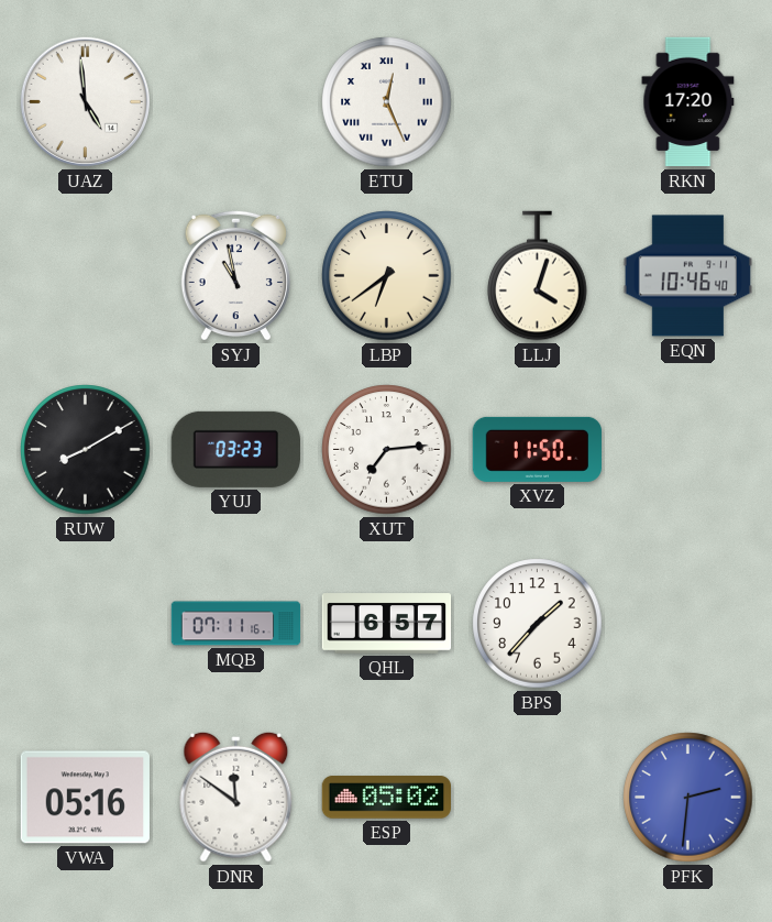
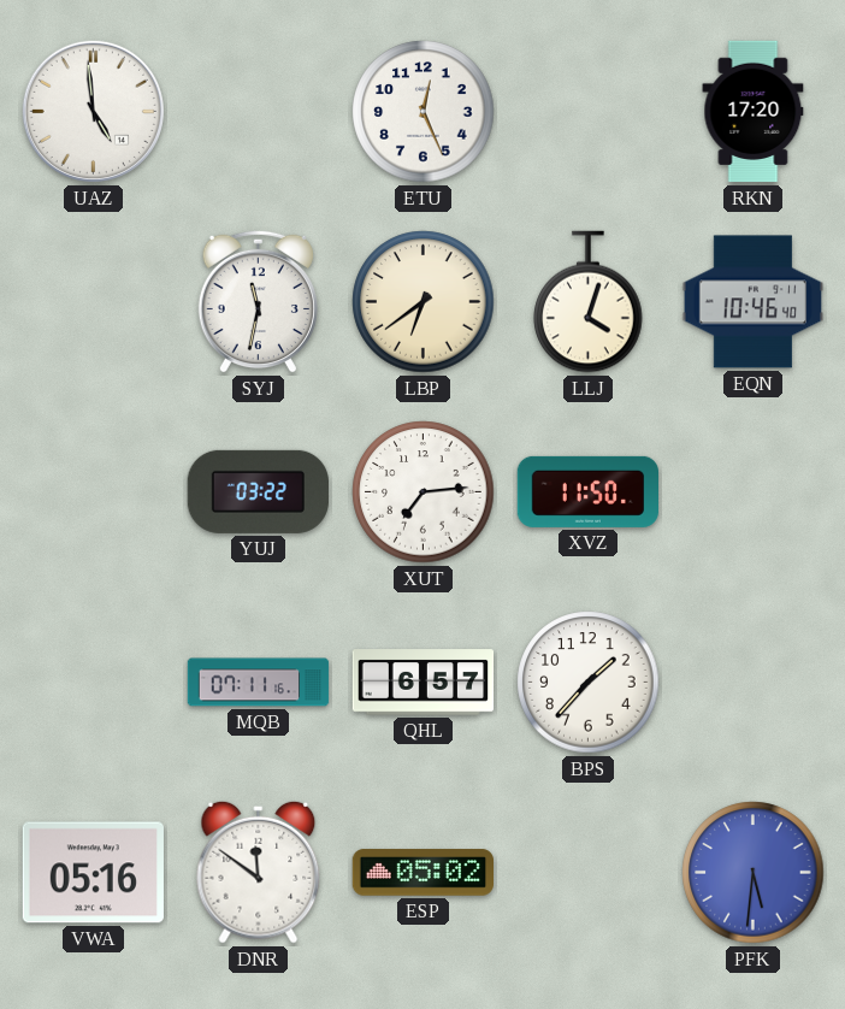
ETU numerals: Roman -> Arabic
SYJ: 10:58 -> 11:32
RUW: 8:10 -> none
YUJ: 03:23 -> 03:22
PFK: 2:31 -> 5:31
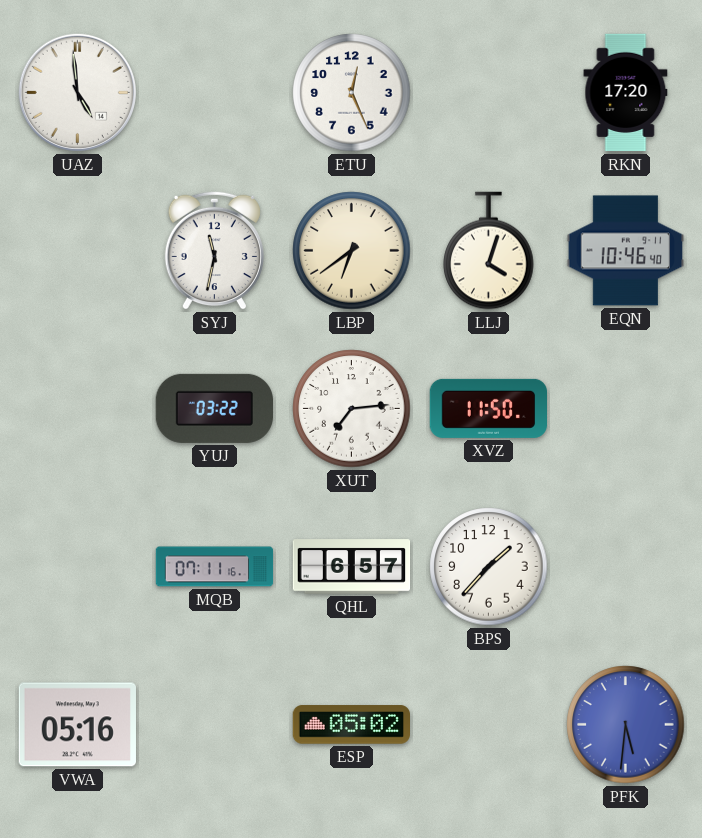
DNR: 11:51 -> none
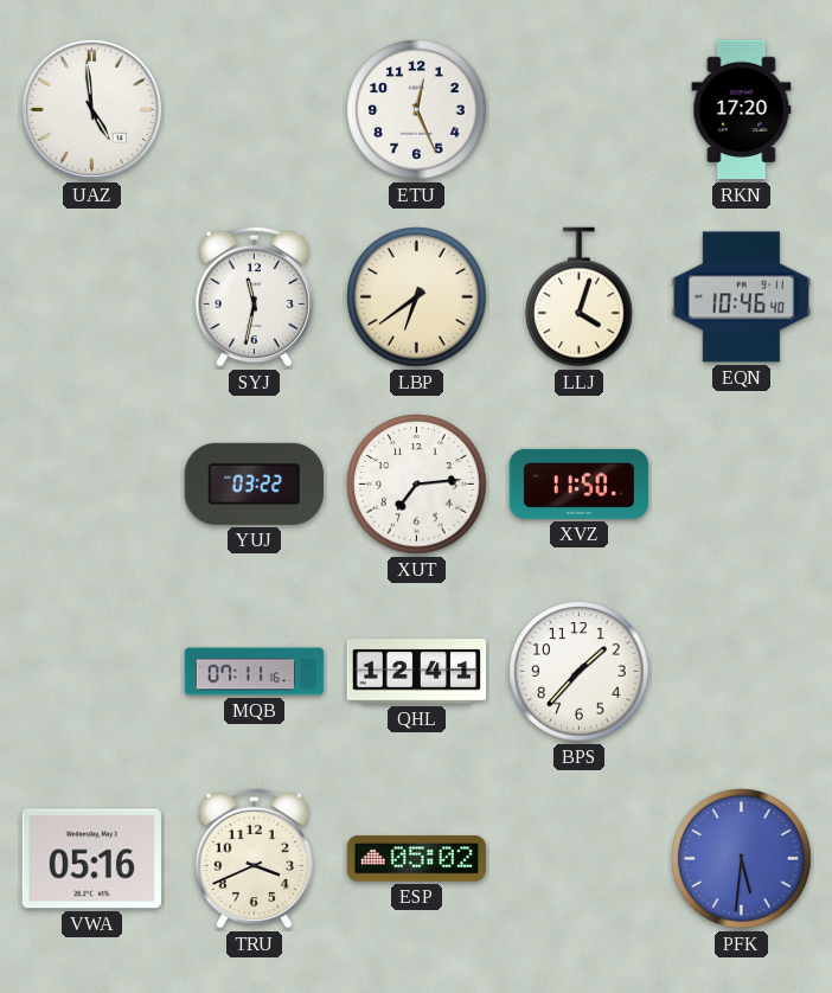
QHL: 6:57 -> 12:41
TRU: none -> 3:41
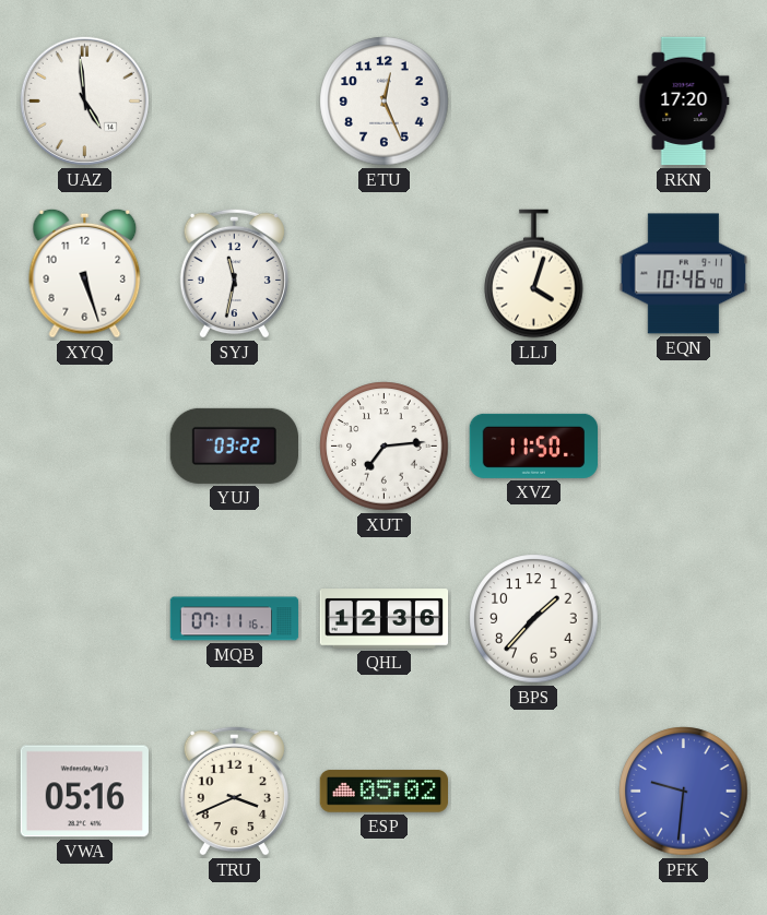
XYQ: none -> 5:27
LBP: 6:39 -> none
QHL: 12:41 -> 12:36
PFK: 5:31 -> 9:31
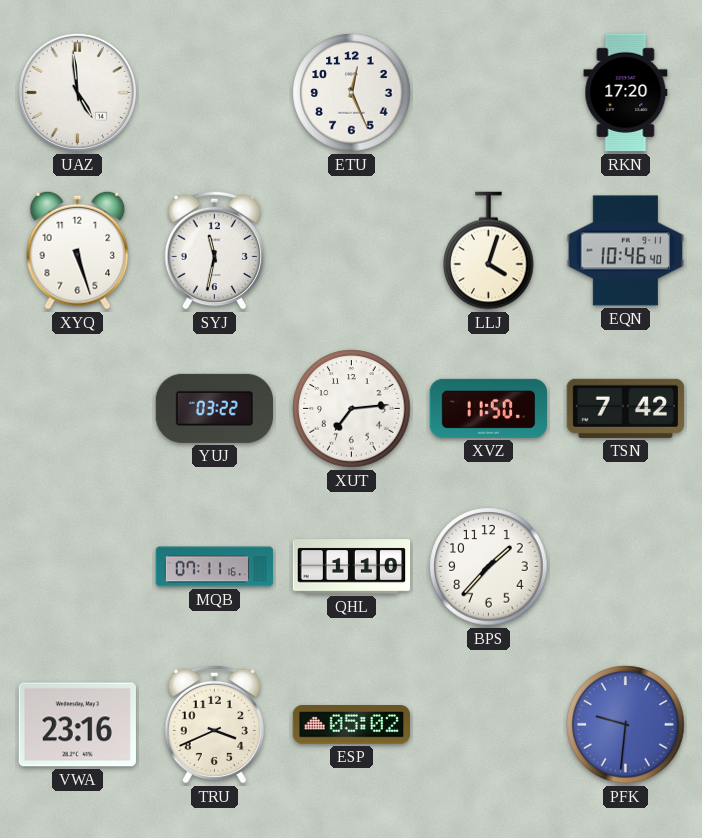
TSN: none -> 7:42
QHL: 12:36 -> 1:10
VWA: 05:16 -> 23:16
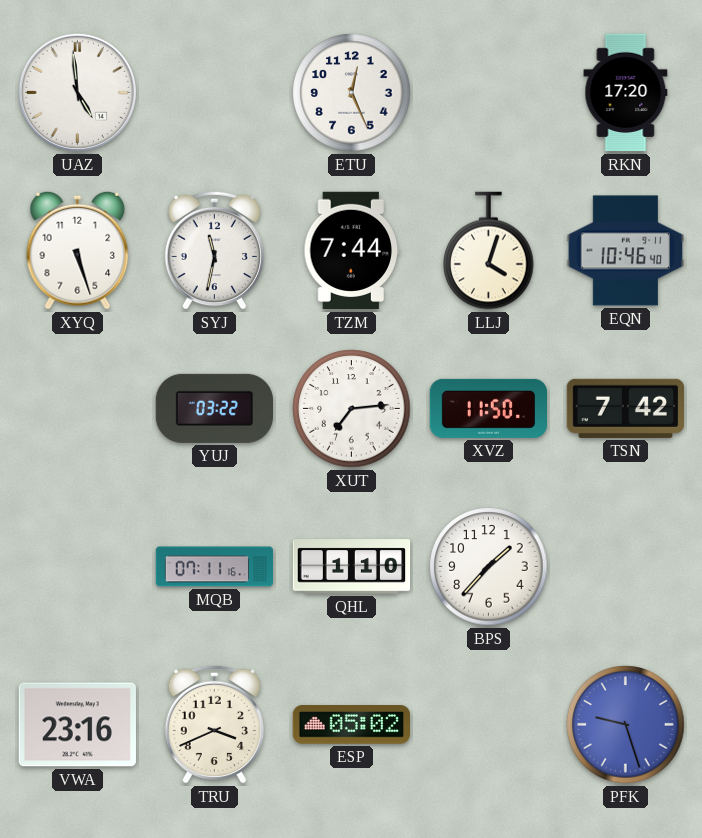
TZM: none -> 7:44
PFK: 9:31 -> 9:27
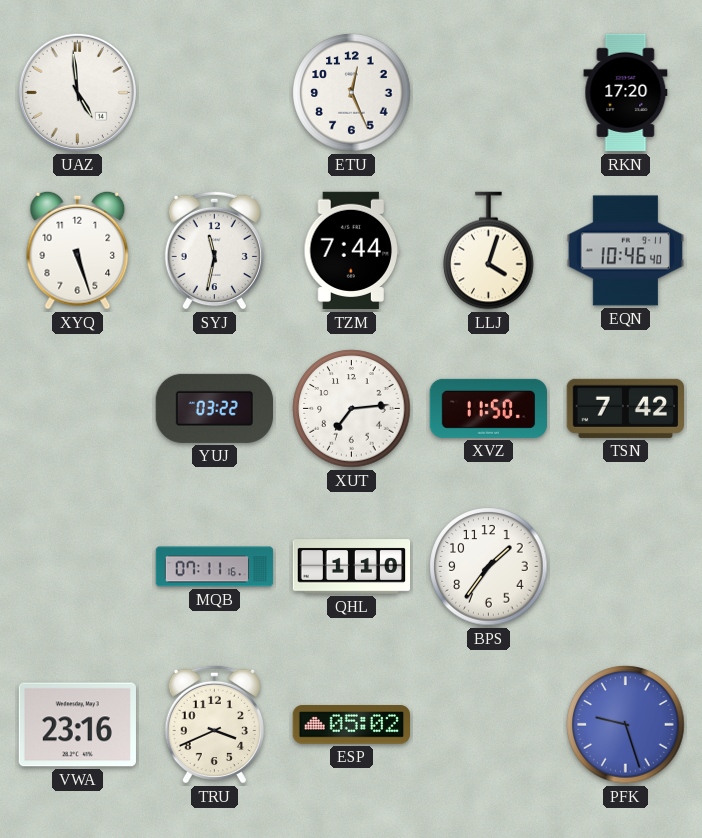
BPS: 1:37 -> 1:36
